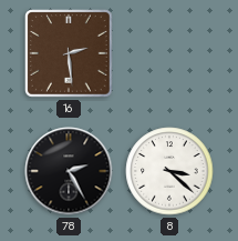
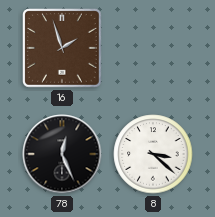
16: 2:29 -> 1:57
78: 2:25 -> 12:26
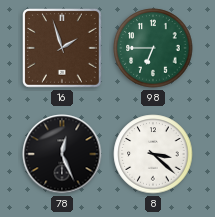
98: none -> 6:45
